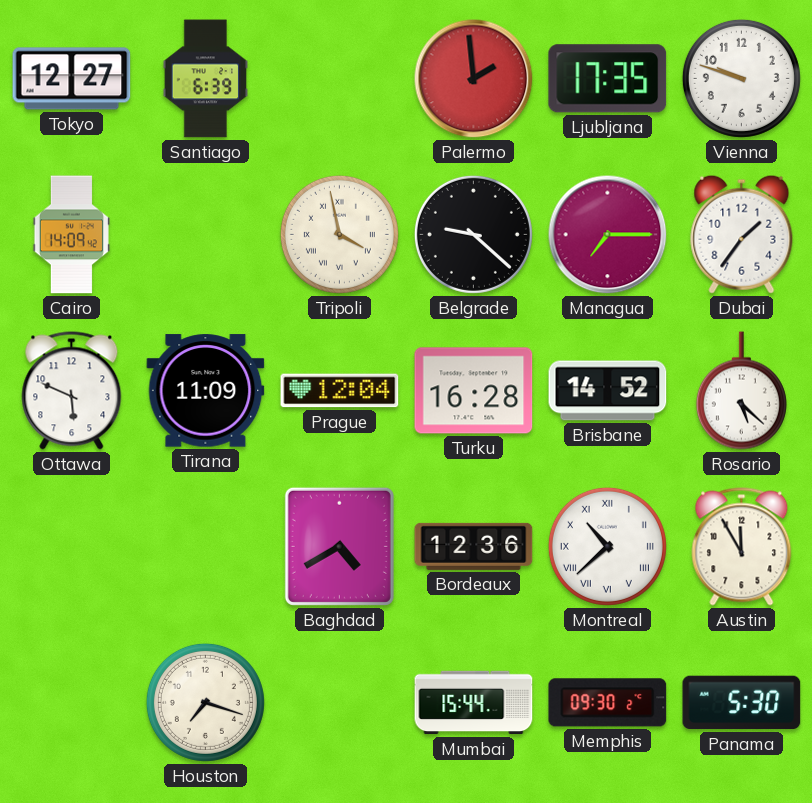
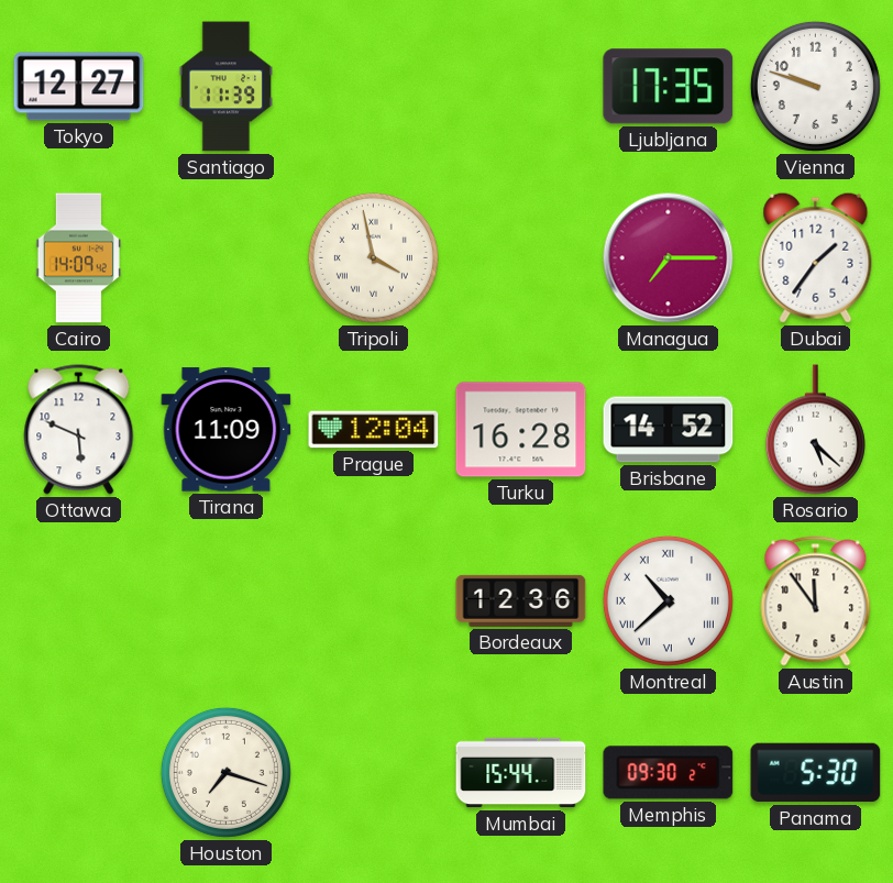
Santiago: 6:39 -> 11:39
Palermo: 1:59 -> none
Belgrade: 9:22 -> none
Baghdad: 4:40 -> none
Austin: 11:55 -> 11:54
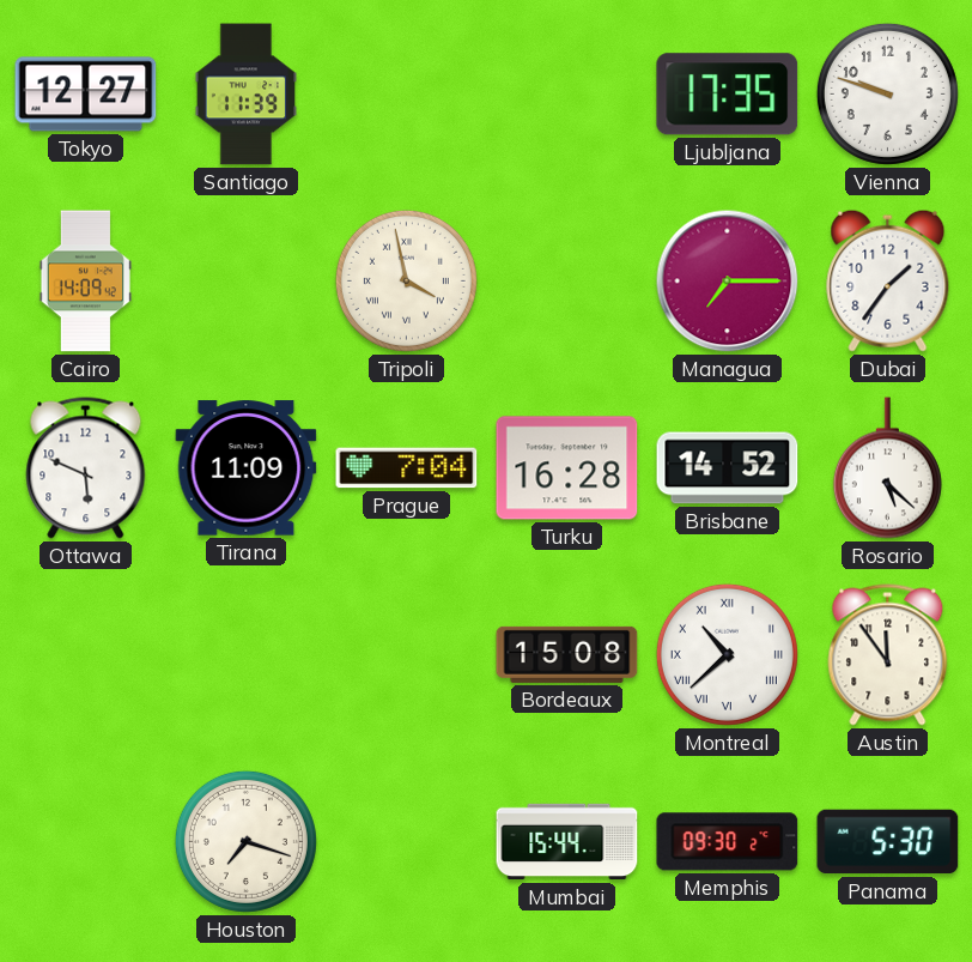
Prague: 12:04 -> 7:04
Bordeaux: 12:36 -> 15:08
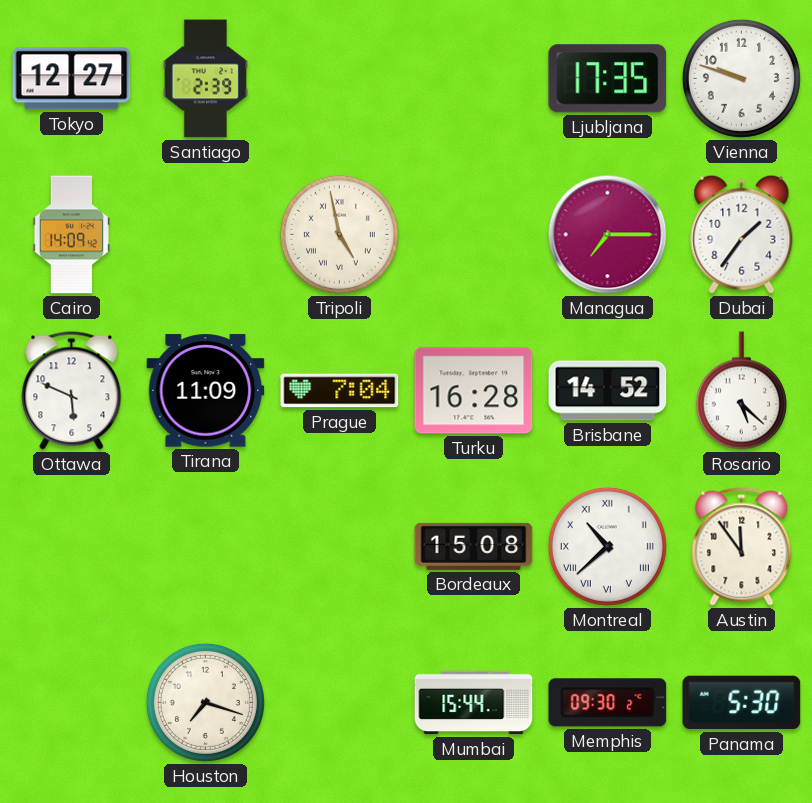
Santiago: 11:39 -> 2:39
Tripoli: 3:58 -> 4:58
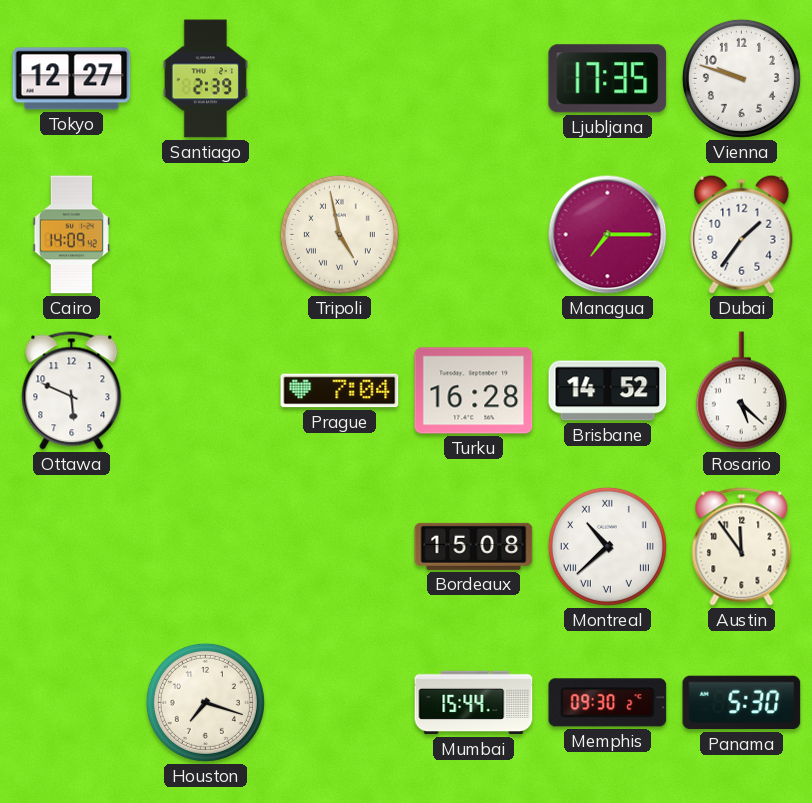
Tirana: 11:09 -> none
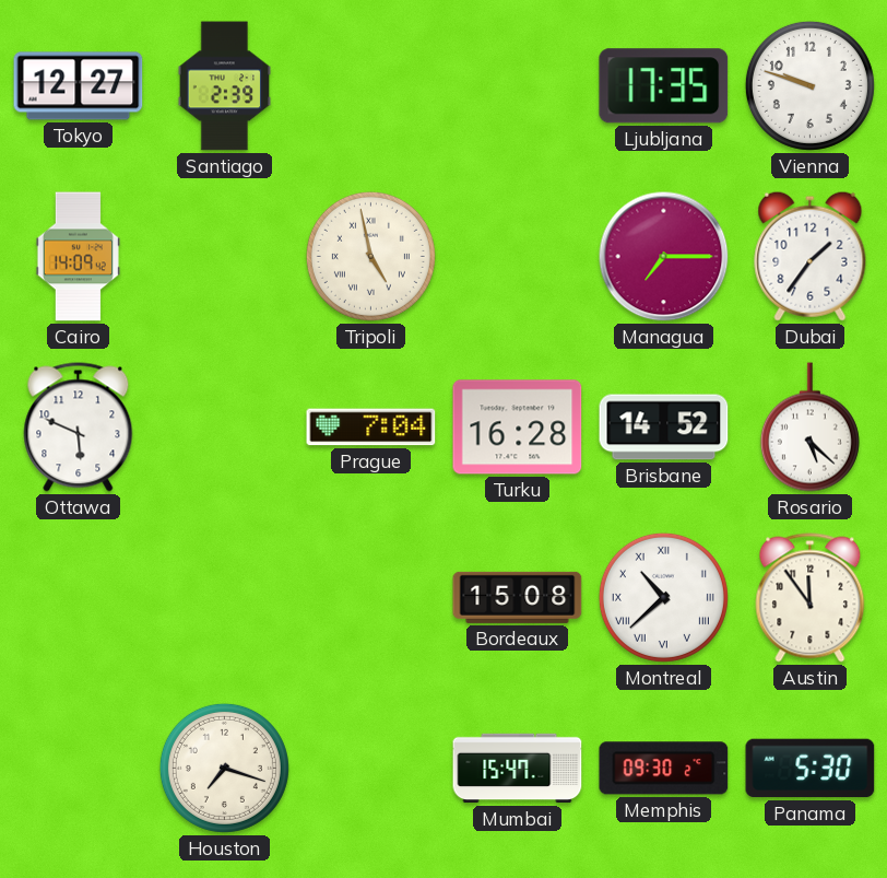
Mumbai: 15:44 -> 15:47
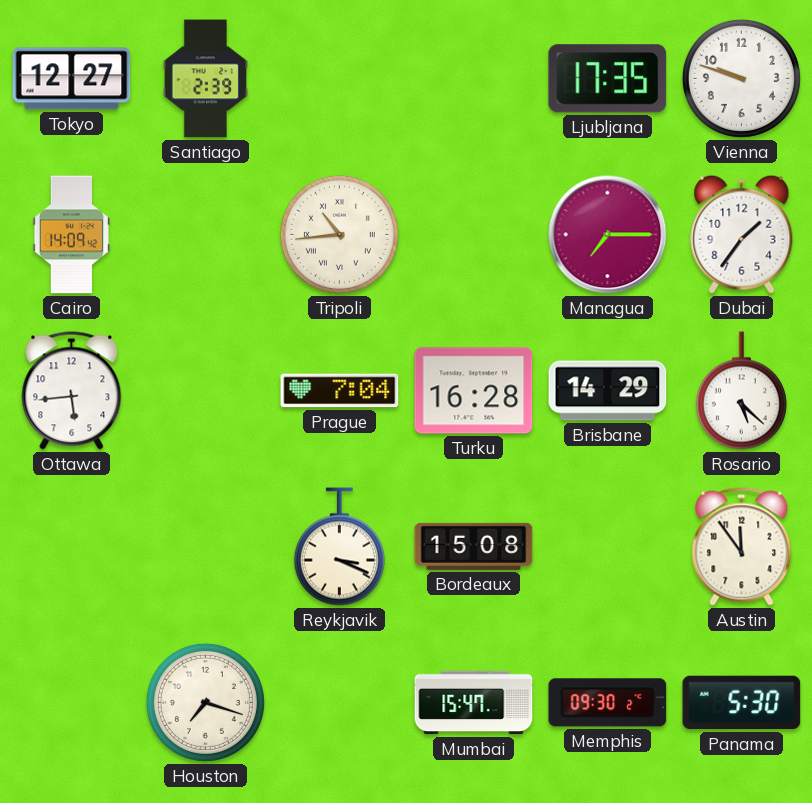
Tripoli: 4:58 -> 10:44
Ottawa: 5:49 -> 5:44
Brisbane: 14:52 -> 14:29
Reykjavik: none -> 3:19
Montreal: 10:38 -> none
